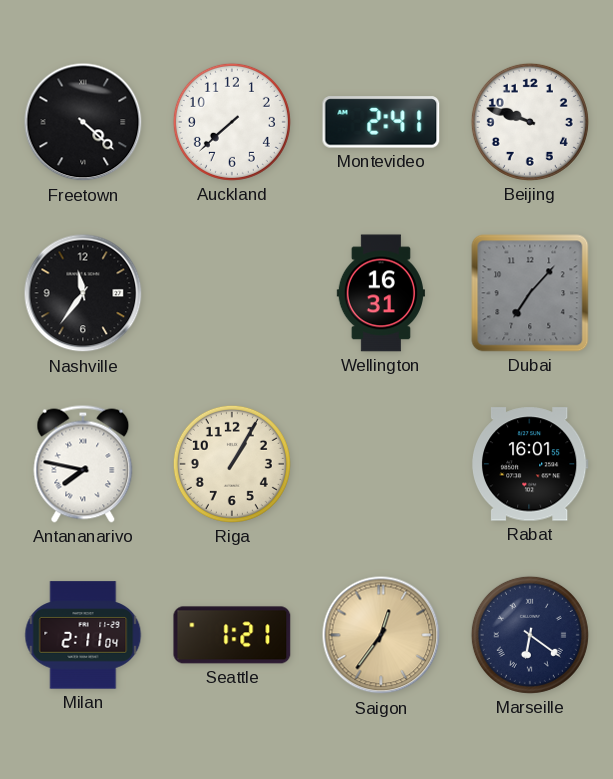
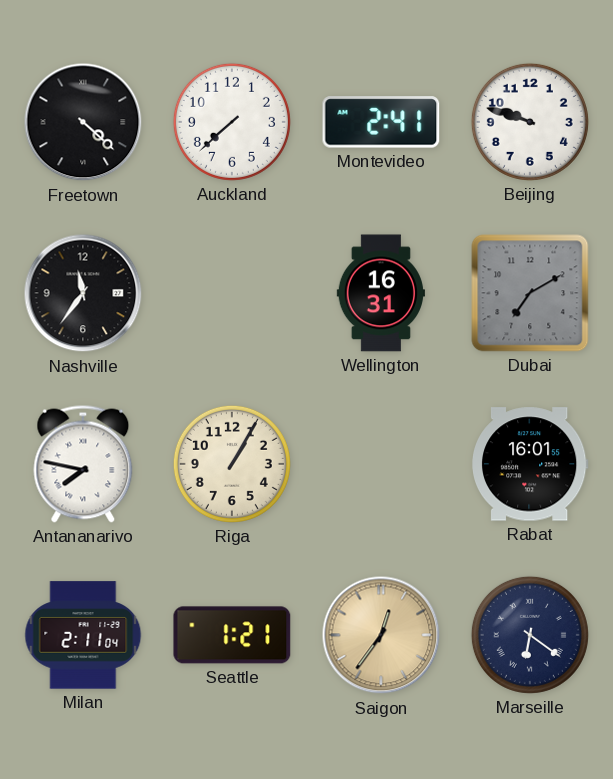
Dubai: 7:07 -> 7:10
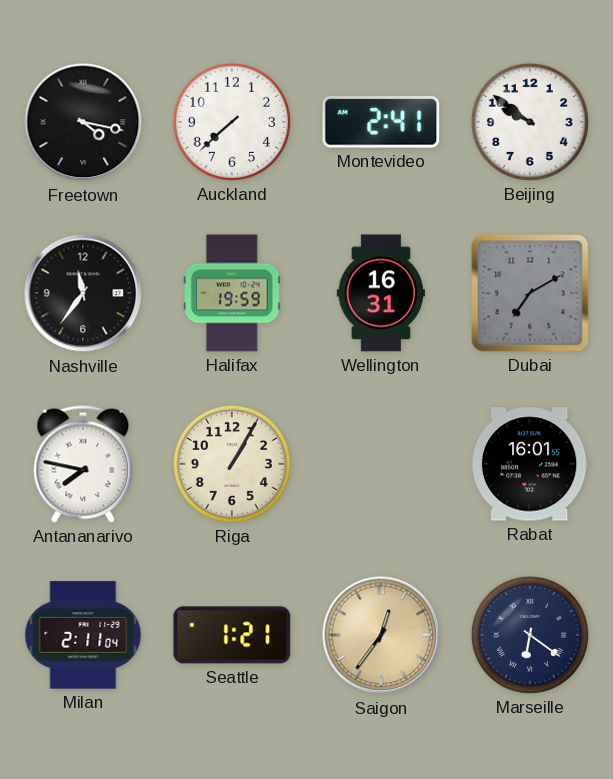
Freetown: 4:22 -> 4:17
Beijing: 9:48 -> 9:51
Halifax: none -> 19:59
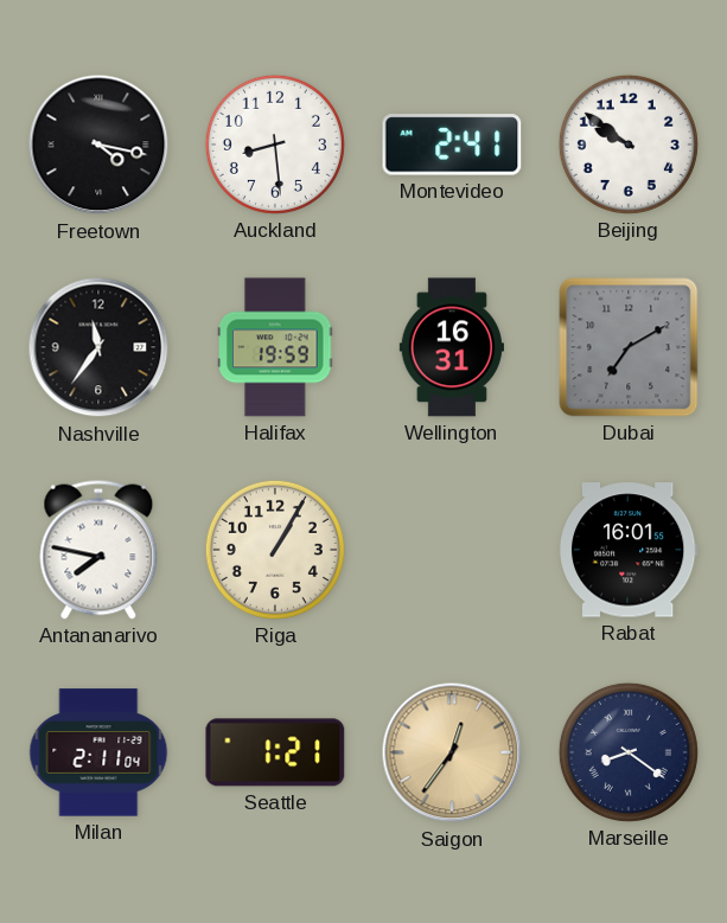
Auckland: 7:38 -> 8:29
Marseille: 6:21 -> 8:21
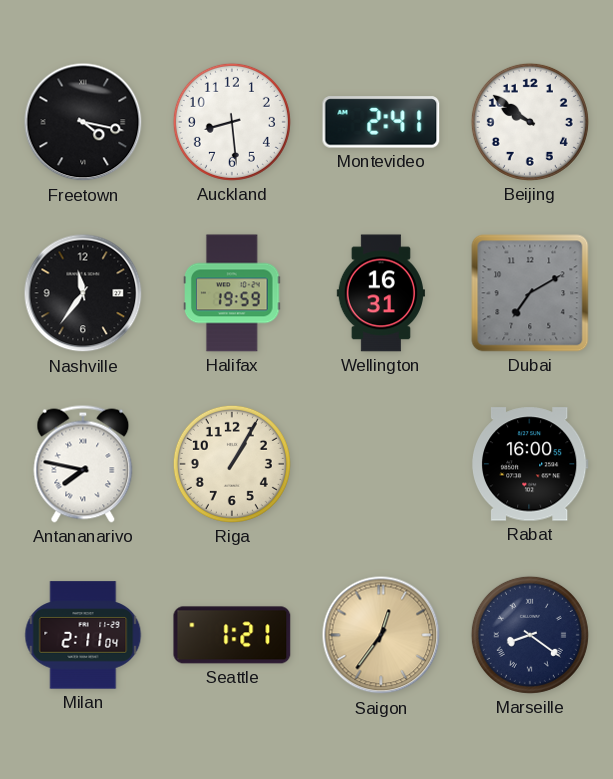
Rabat: 16:01 -> 16:00
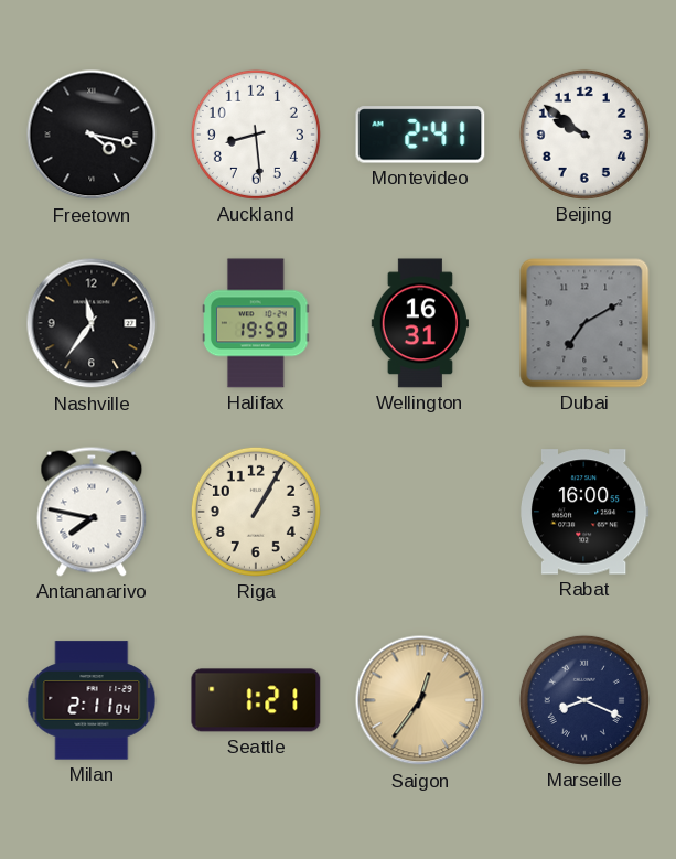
Marseille: 8:21 -> 8:19
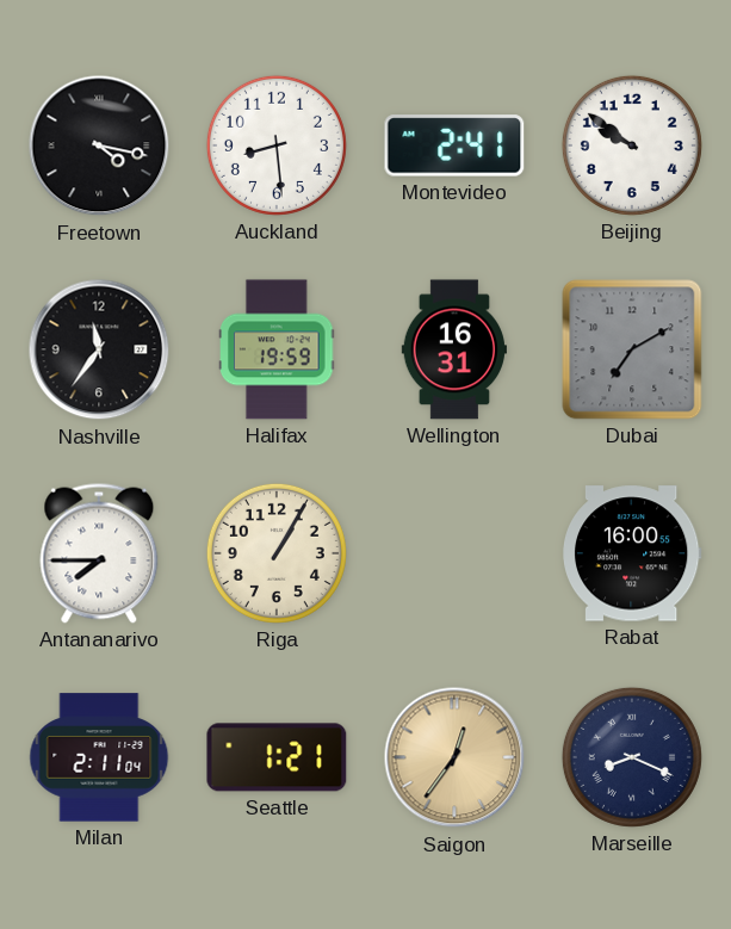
Antananarivo: 7:47 -> 7:45
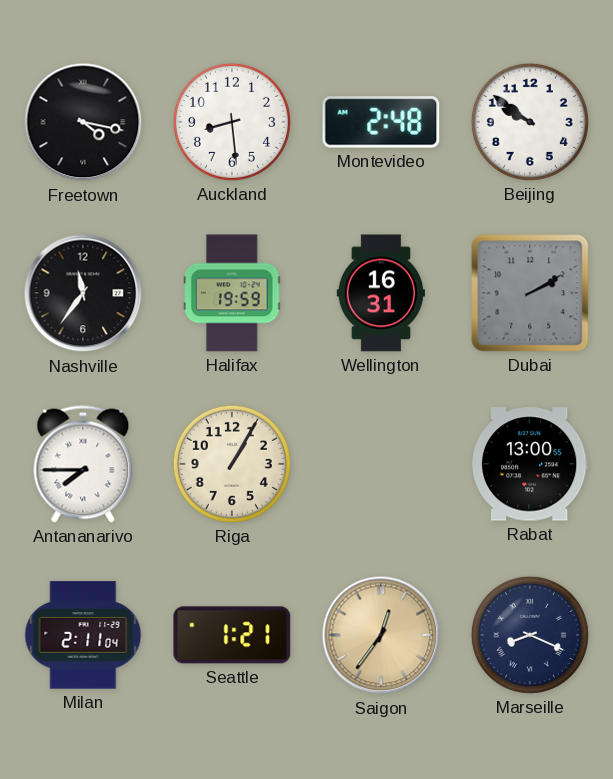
Montevideo: 2:41 -> 2:48
Dubai: 7:10 -> 2:10
Rabat: 16:00 -> 13:00
